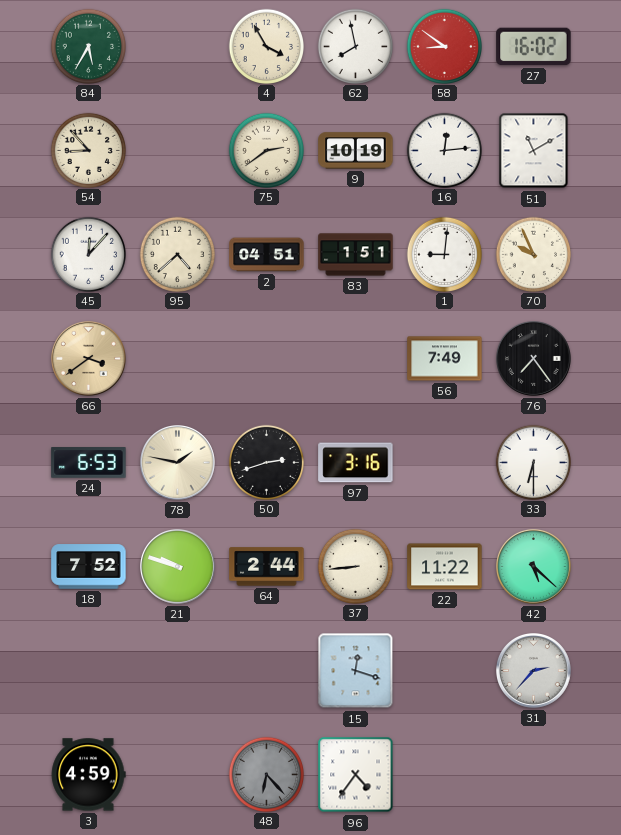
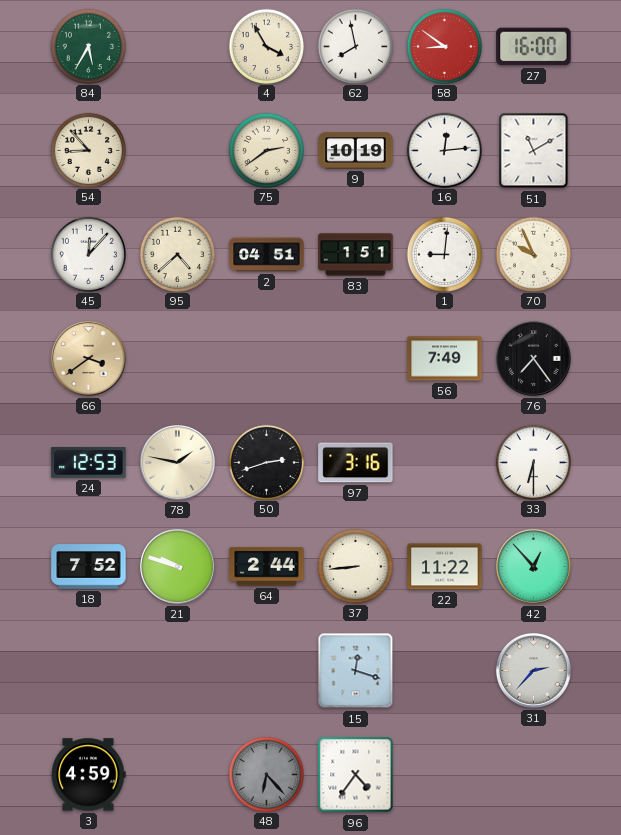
27: 16:02 -> 16:00
24: 6:53 -> 12:53
42: 5:22 -> 12:53
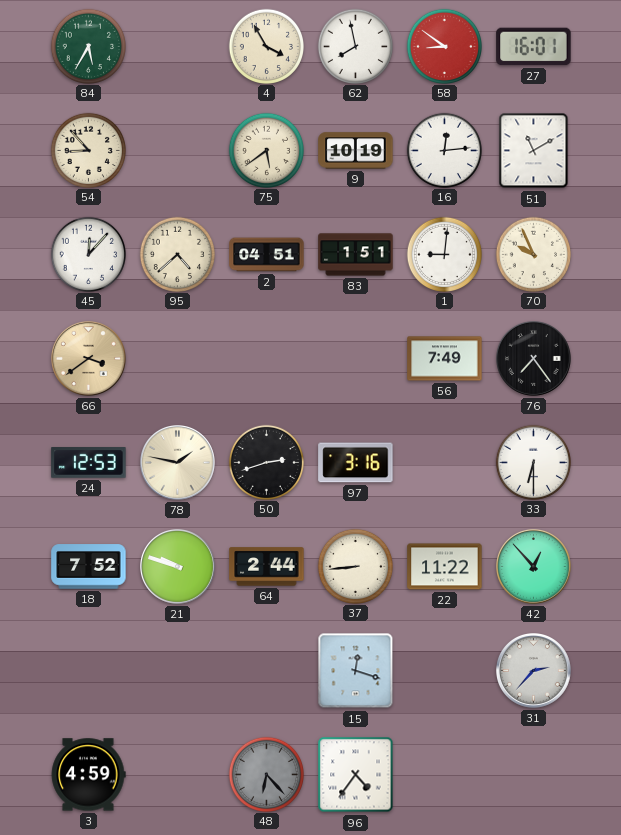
27: 16:00 -> 16:01
75: 2:39 -> 5:39
